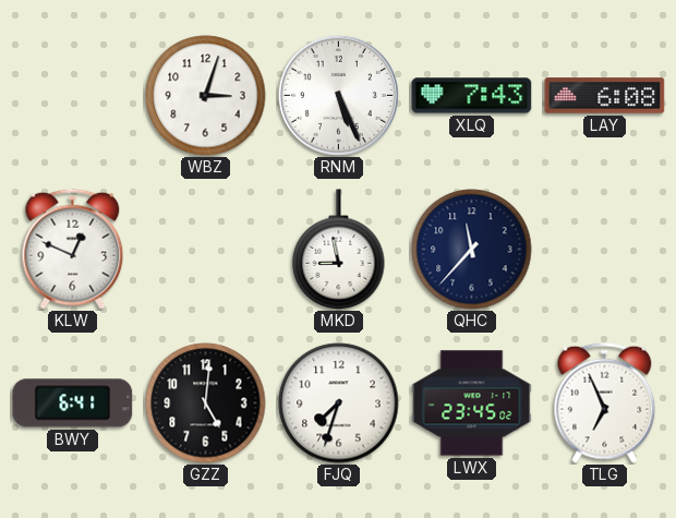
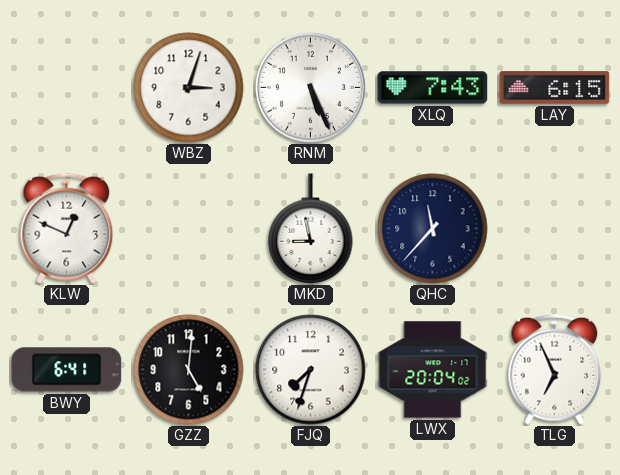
LAY: 6:08 -> 6:15
LWX: 23:45 -> 20:04
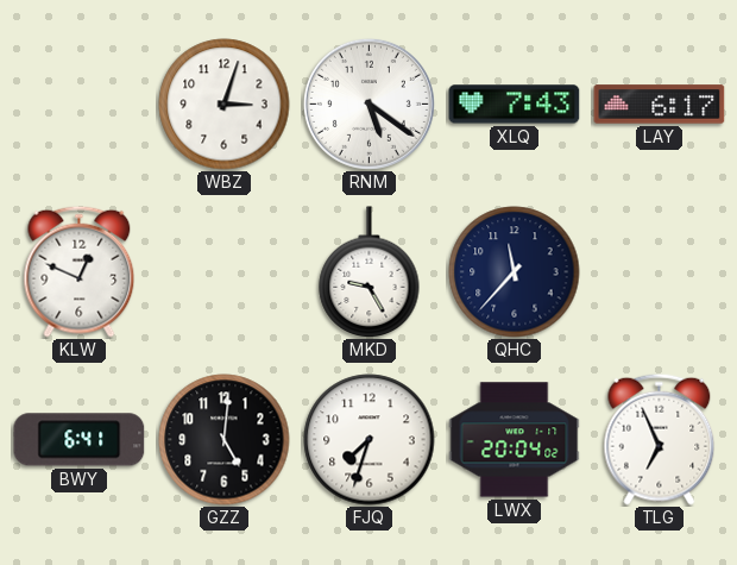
RNM: 5:26 -> 5:21
LAY: 6:15 -> 6:17
MKD: 8:58 -> 9:25
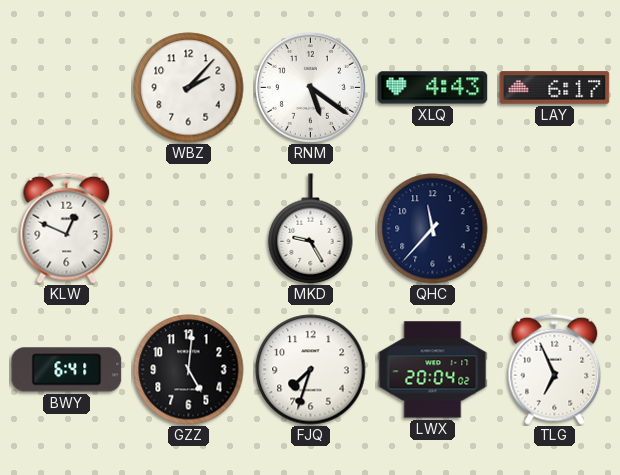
WBZ: 3:03 -> 2:07
XLQ: 7:43 -> 4:43
